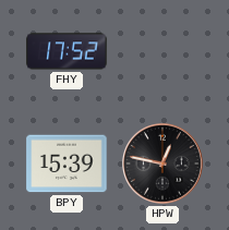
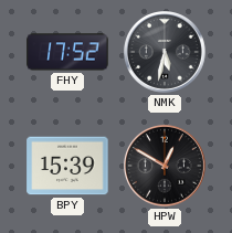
NMK: none -> 5:32
HPW: 12:47 -> 12:50
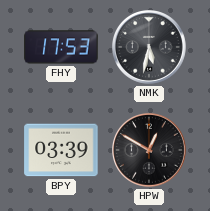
FHY: 17:52 -> 17:53
BPY: 15:39 -> 03:39
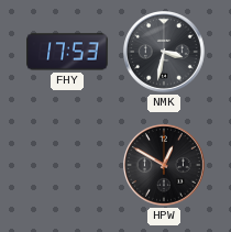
NMK: 5:32 -> 3:32
BPY: 03:39 -> none
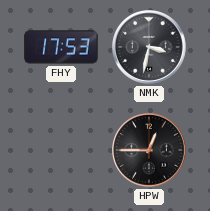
HPW: 12:50 -> 12:45
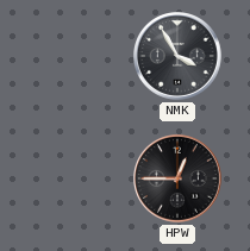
FHY: 17:53 -> none
NMK: 3:32 -> 3:55
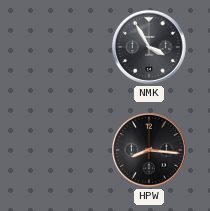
HPW: 12:45 -> 8:16
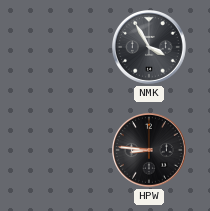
HPW: 8:16 -> 8:46
